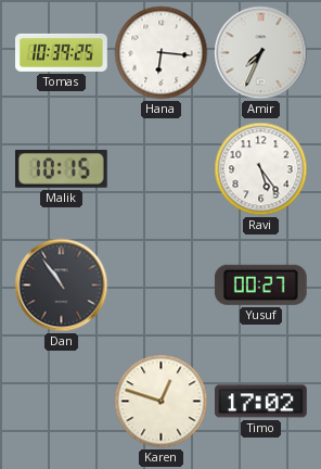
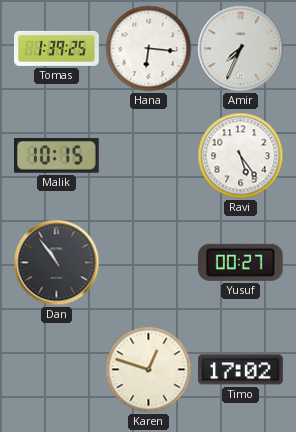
Tomas: 10:39 -> 1:39
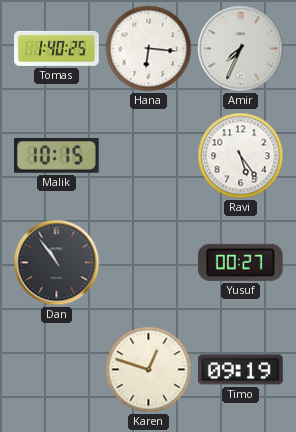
Tomas: 1:39 -> 1:40
Timo: 17:02 -> 09:19
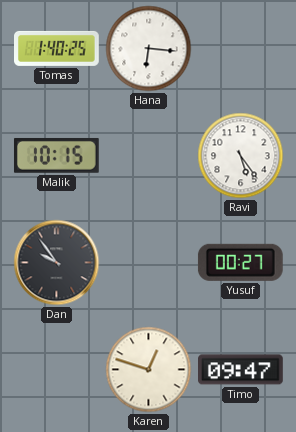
Amir: 7:34 -> none
Dan: 10:54 -> 9:54
Timo: 09:19 -> 09:47
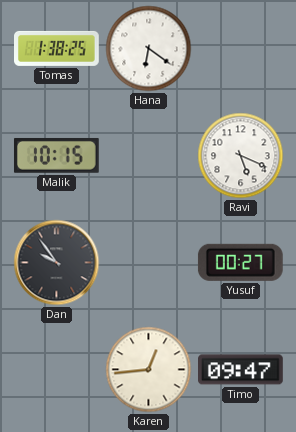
Tomas: 1:40 -> 1:38
Hana: 6:16 -> 6:21
Ravi: 5:24 -> 5:19
Karen: 12:48 -> 12:44
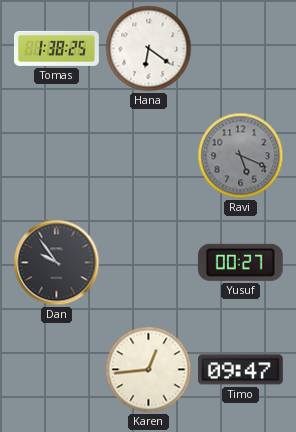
Malik: 10:15 -> none
Ravi dial: white -> grey
